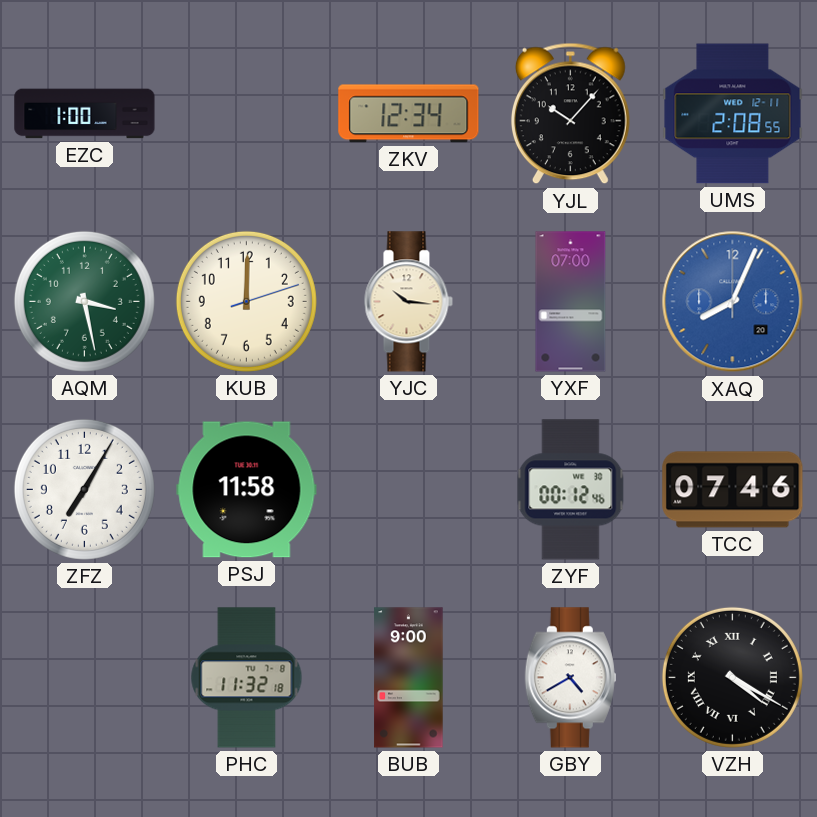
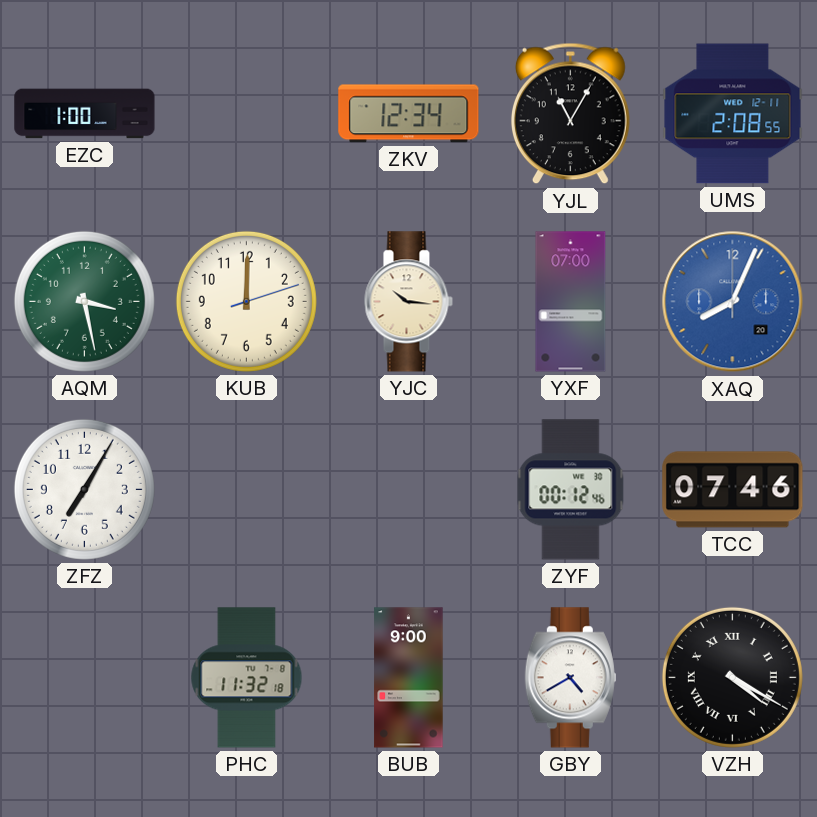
YJL: 10:07 -> 11:05
PSJ: 11:58 -> none
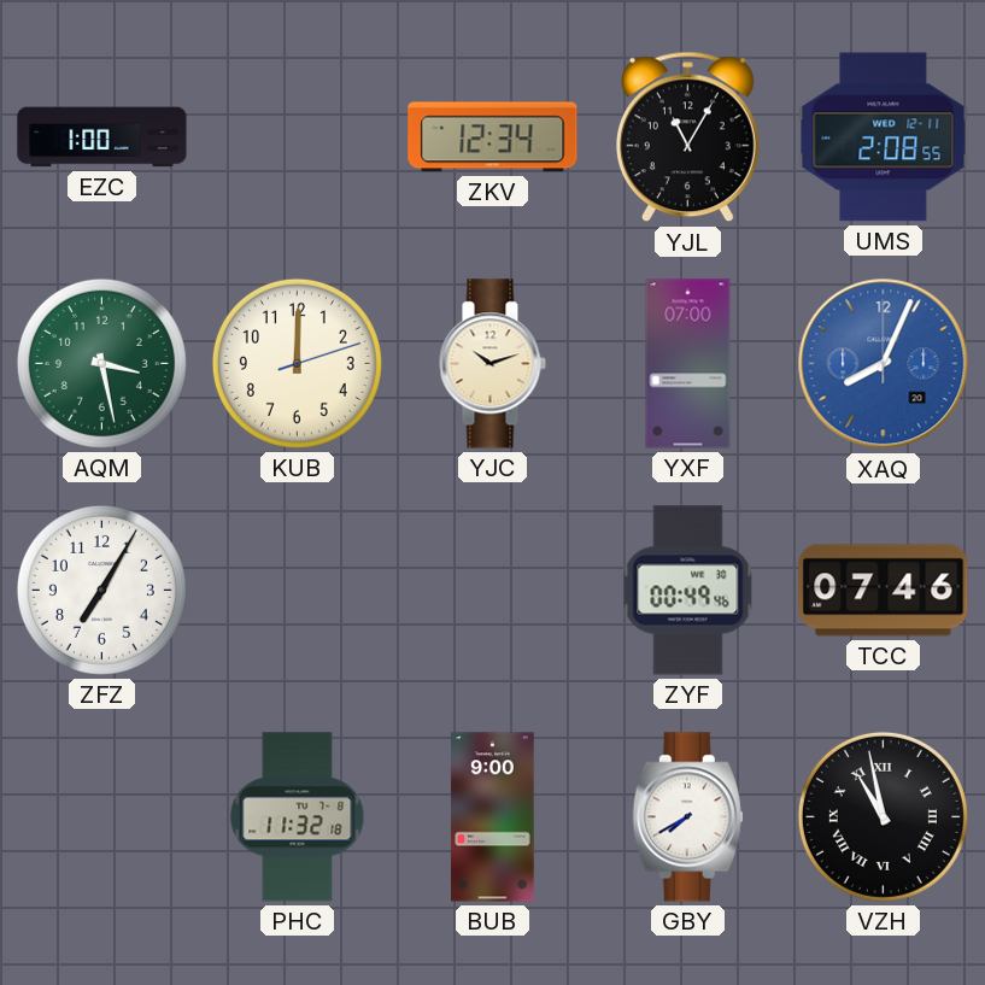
YJC: 10:16 -> 10:12
ZYF: 00:12 -> 00:49
GBY: 4:40 -> 7:40
VZH: 4:20 -> 10:58
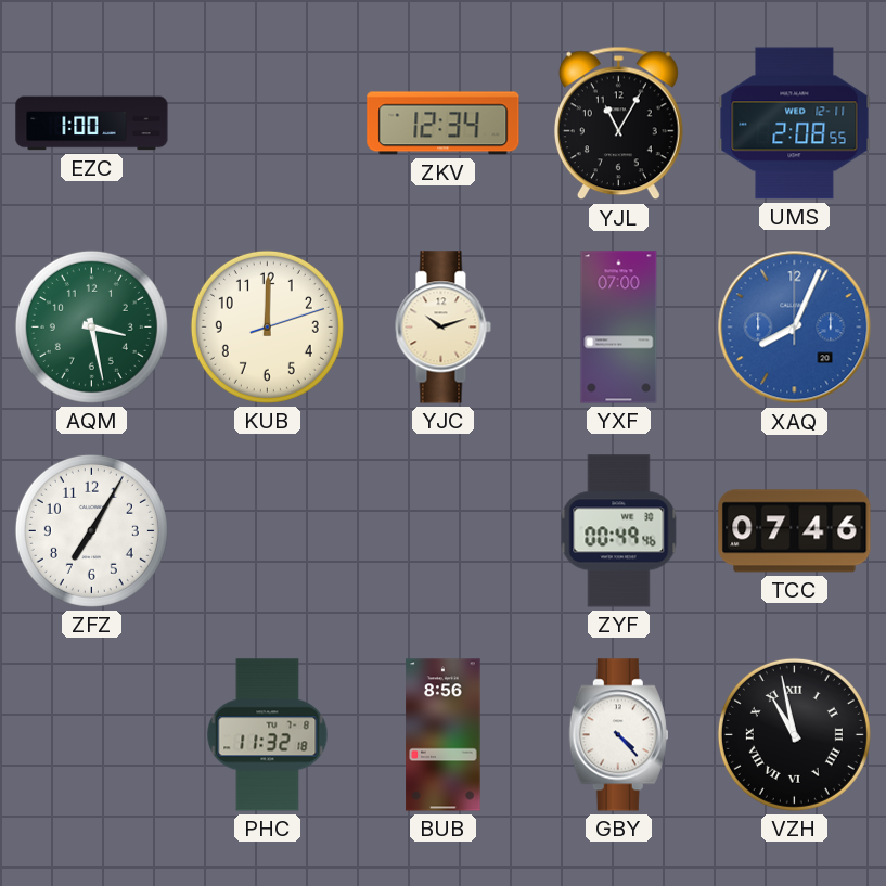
BUB: 9:00 -> 8:56
GBY: 7:40 -> 4:23
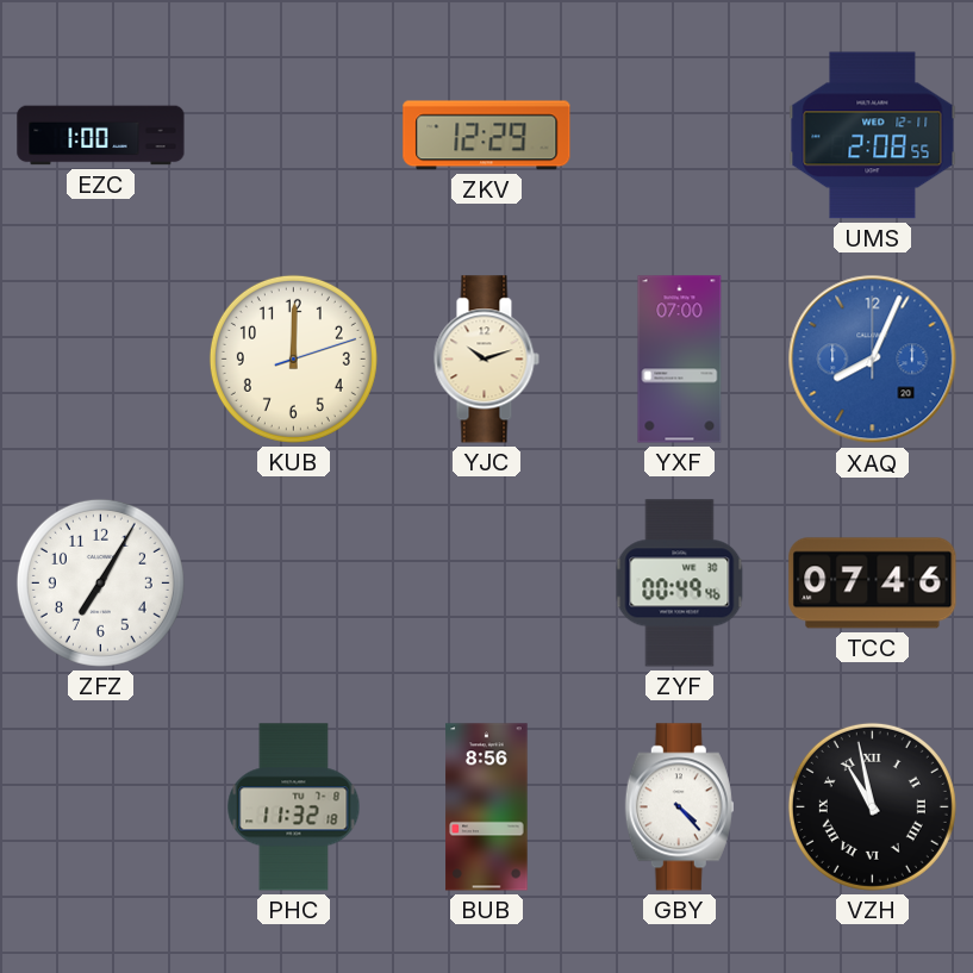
ZKV: 12:34 -> 12:29
YJL: 11:05 -> none
AQM: 3:28 -> none
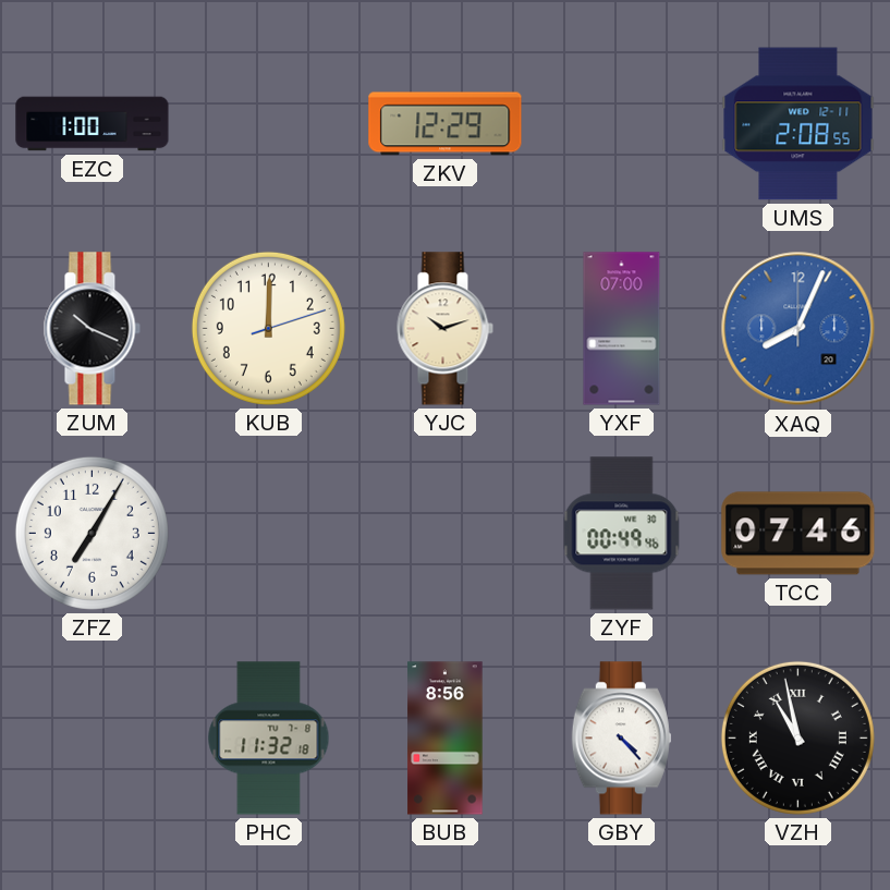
ZUM: none -> 10:19
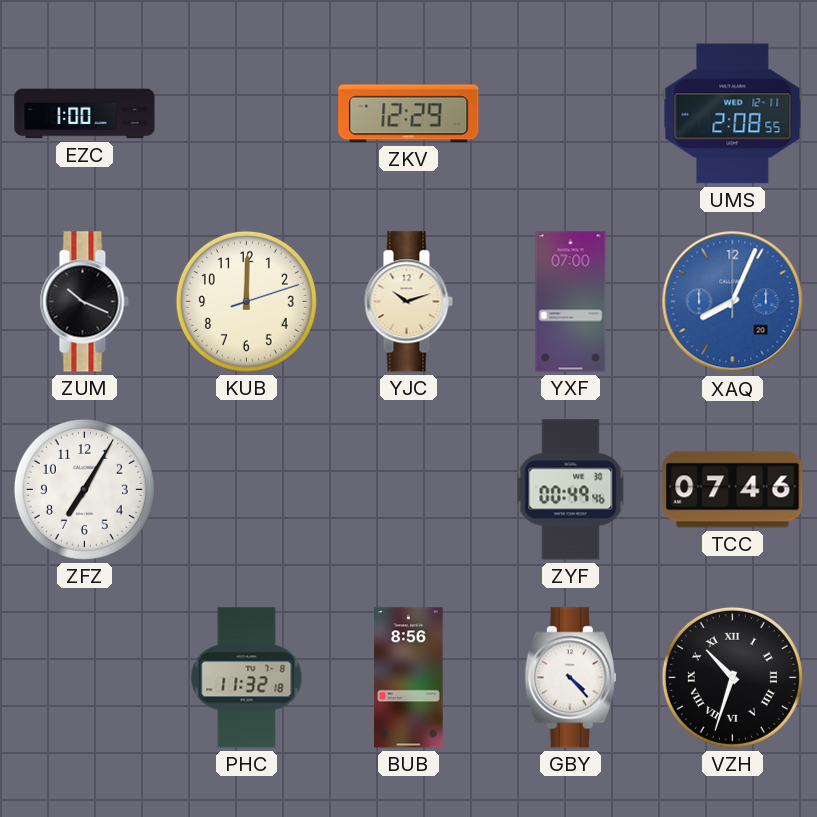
VZH: 10:58 -> 10:33
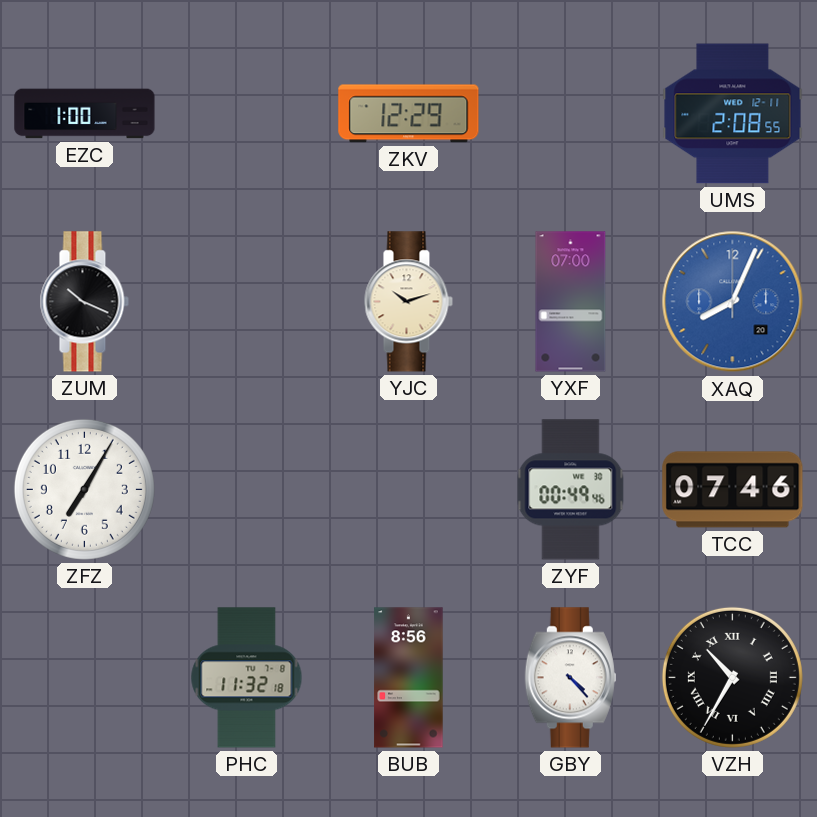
KUB: 12:00 -> none
VZH: 10:33 -> 10:35
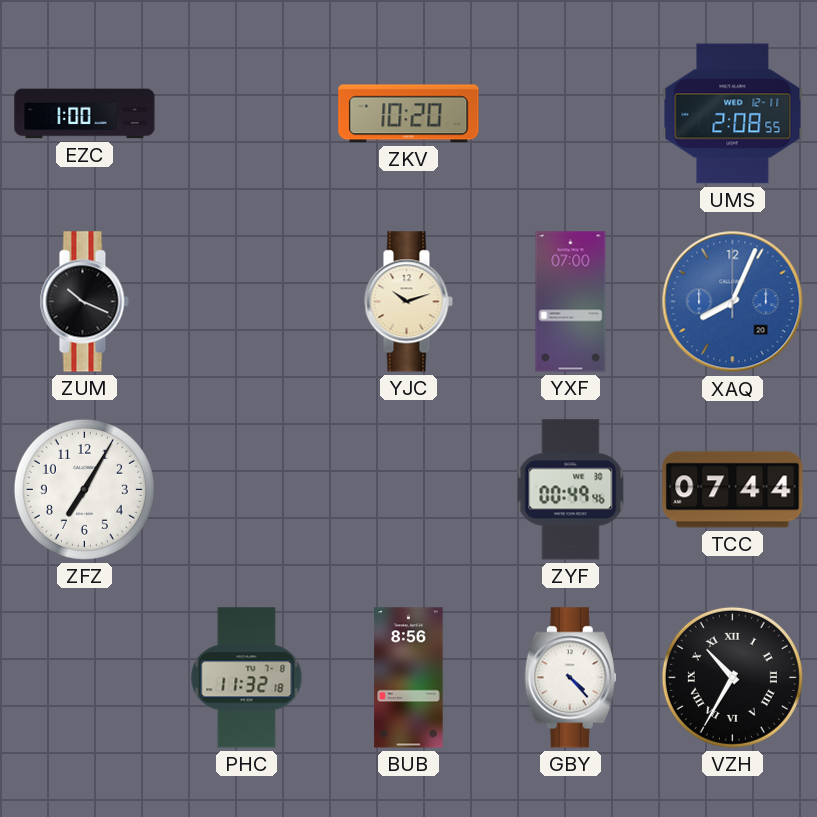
ZKV: 12:29 -> 10:20
TCC: 07:46 -> 07:44
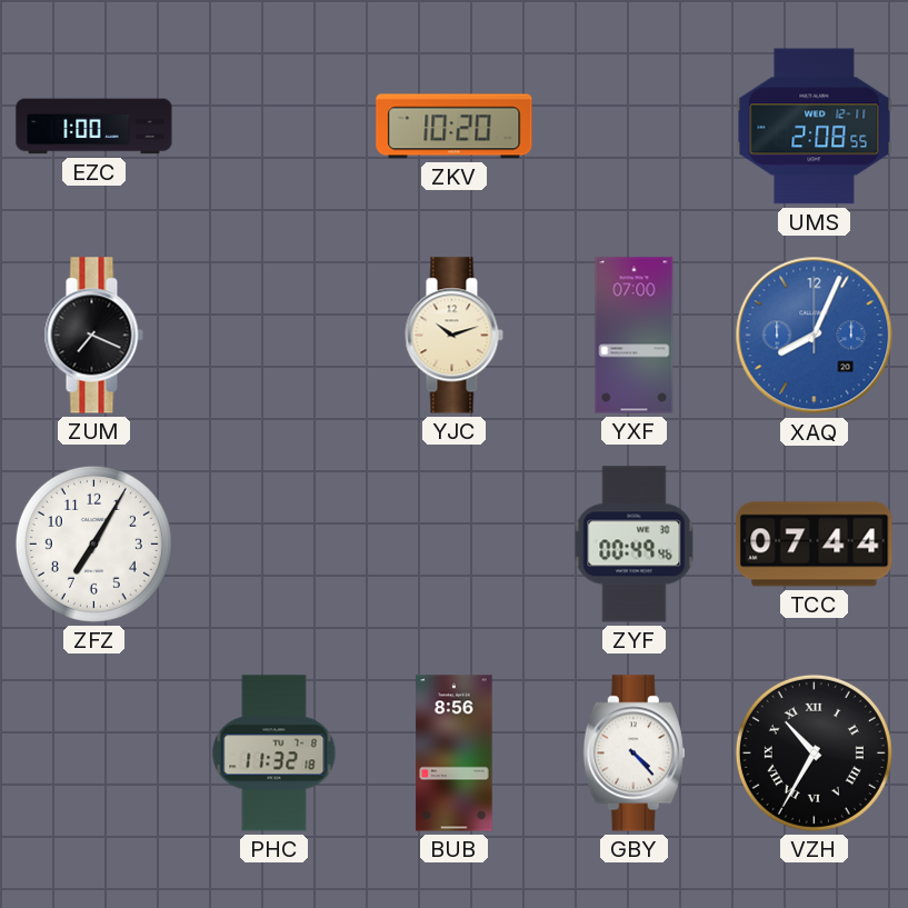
ZUM: 10:19 -> 7:19
